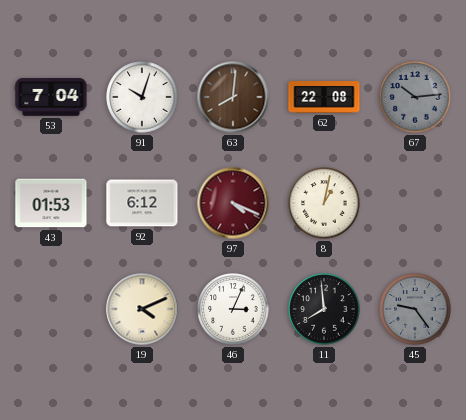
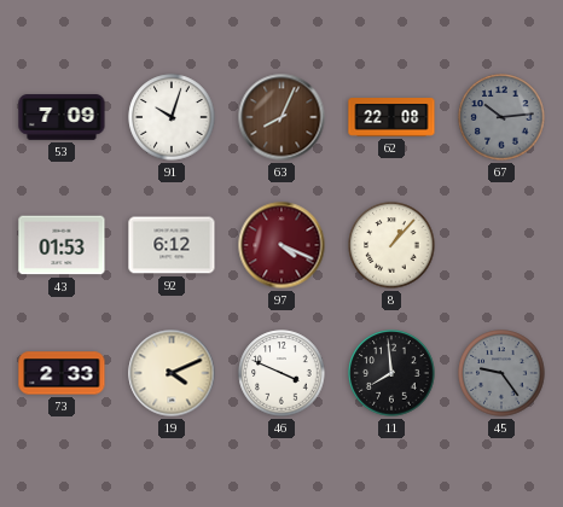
53: 7:04 -> 7:09
63: 8:01 -> 8:04
8: 1:02 -> 1:07
73: none -> 2:33
46: 3:04 -> 3:49
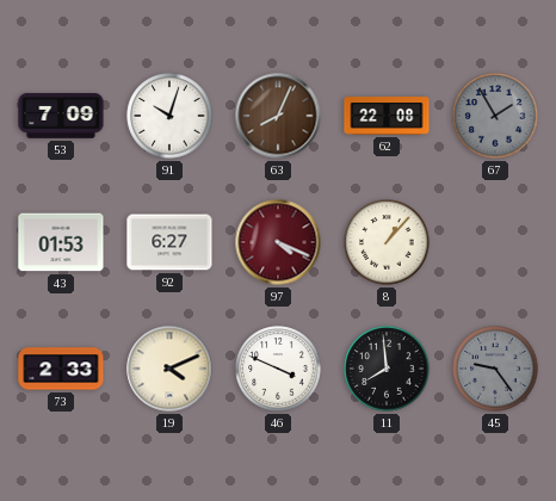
67: 10:14 -> 1:55
92: 6:12 -> 6:27
